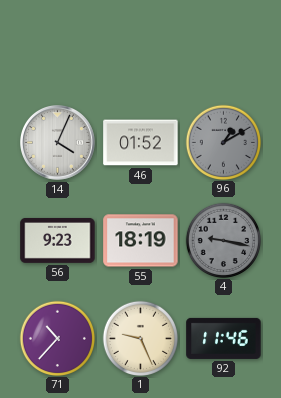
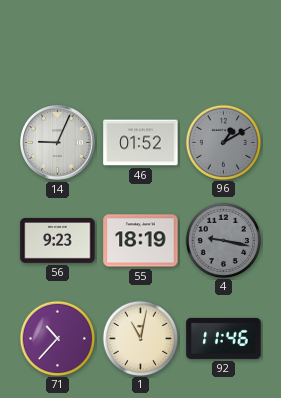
14: 4:04 -> 9:04
1: 9:26 -> 11:02
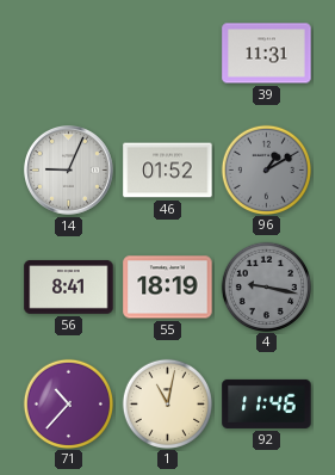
39: none -> 11:31
56: 9:23 -> 8:41
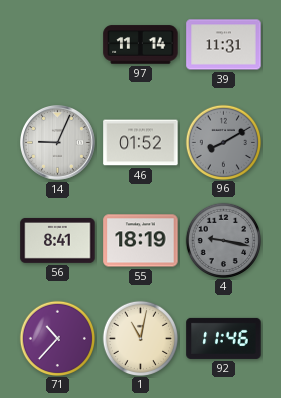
97: none -> 11:14
96: 1:10 -> 8:10
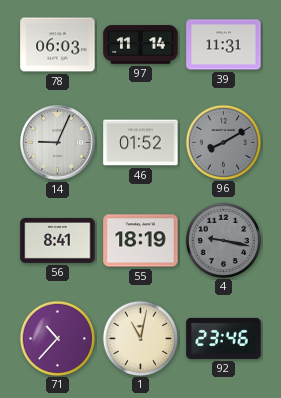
78: none -> 06:03
92: 11:46 -> 23:46
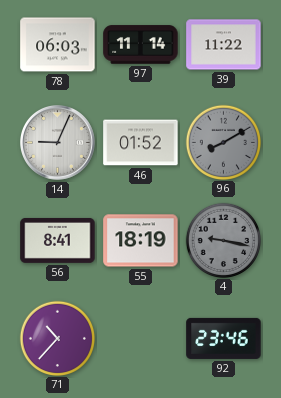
39: 11:31 -> 11:22
1: 11:02 -> none
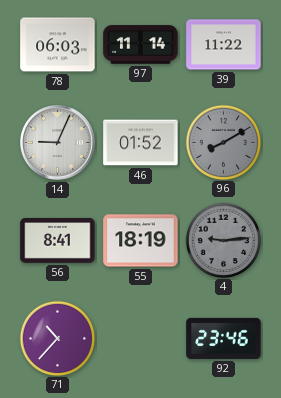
4: 9:17 -> 9:14
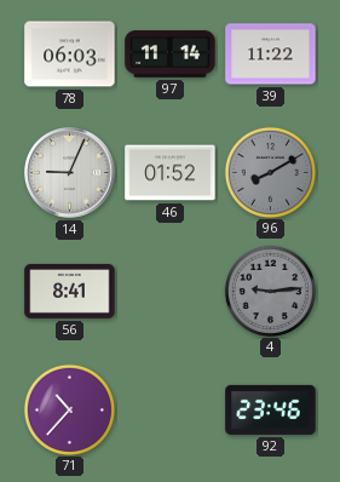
55: 18:19 -> none
